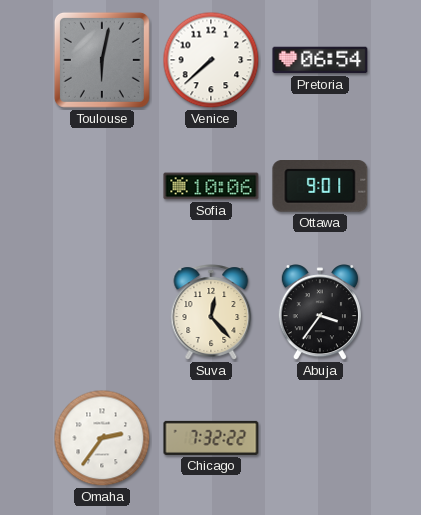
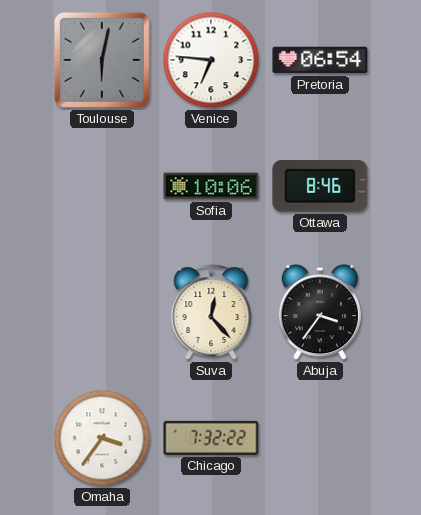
Venice: 7:38 -> 6:46
Ottawa: 9:01 -> 8:46
Omaha: 2:36 -> 3:36
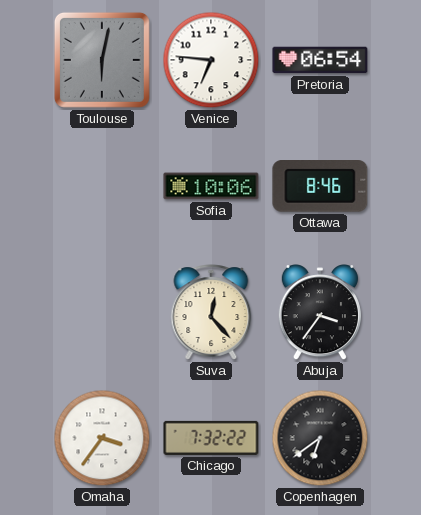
Copenhagen: none -> 6:39
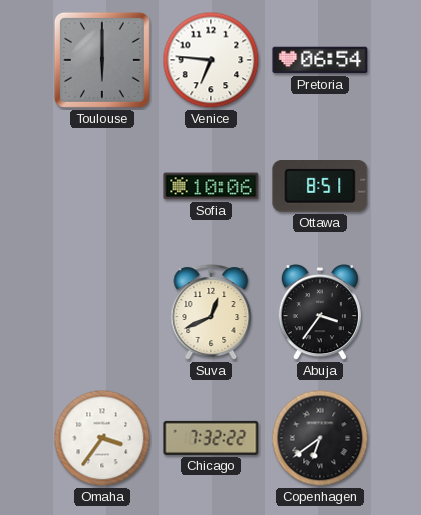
Toulouse: 6:02 -> 6:00
Ottawa: 8:46 -> 8:51
Suva: 12:23 -> 12:41
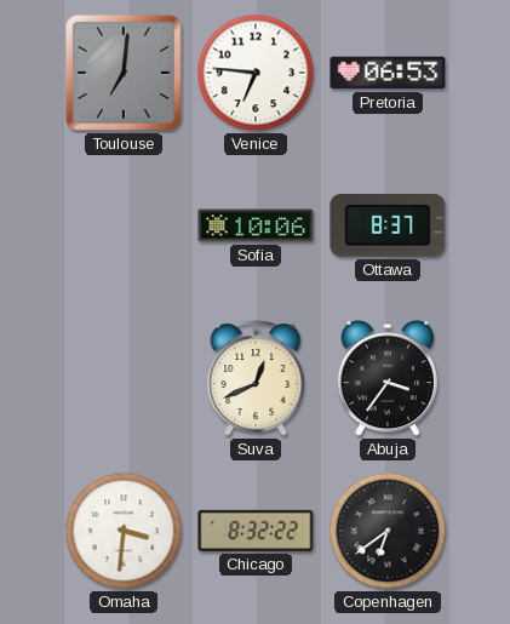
Toulouse: 6:00 -> 7:01
Pretoria: 06:54 -> 06:53
Ottawa: 8:51 -> 8:37
Omaha: 3:36 -> 3:31
Chicago: 7:32 -> 8:32
